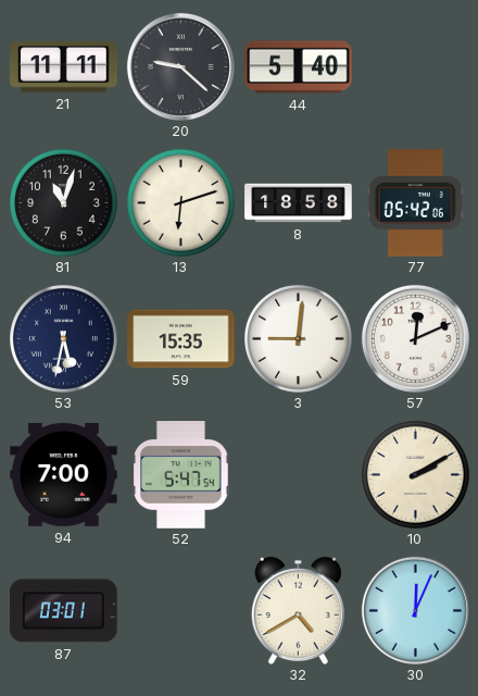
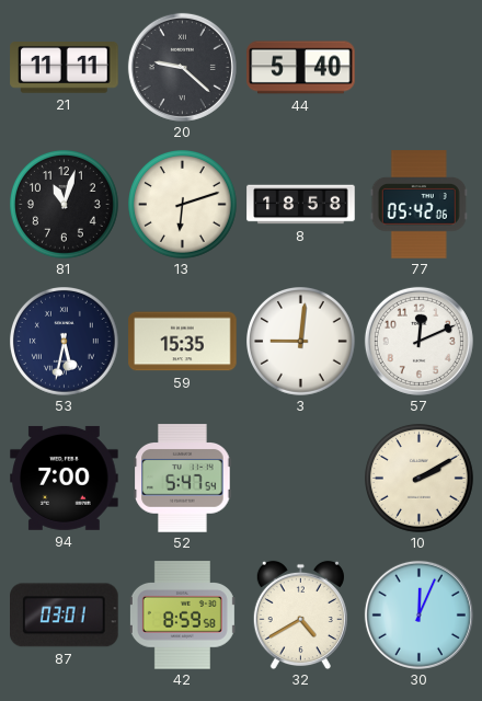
42: none -> 8:59
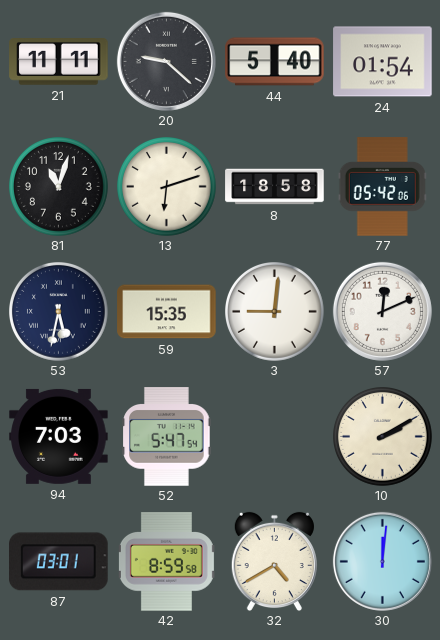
24: none -> 01:54
94: 7:00 -> 7:03
30: 12:04 -> 12:01
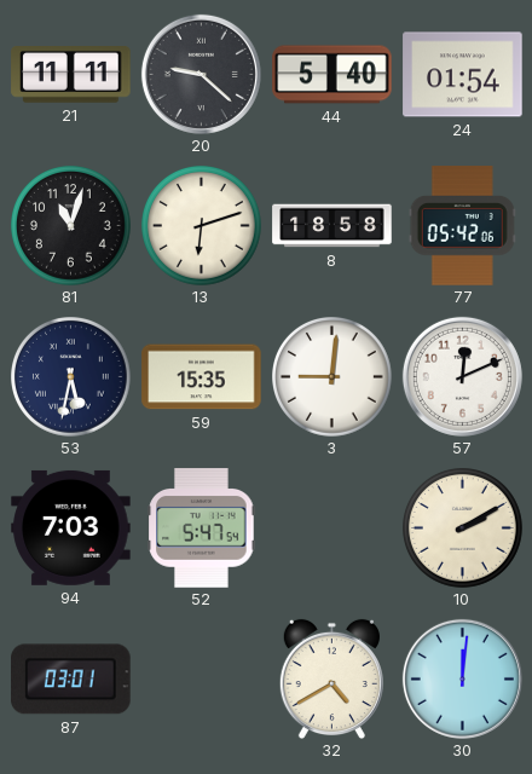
42: 8:59 -> none
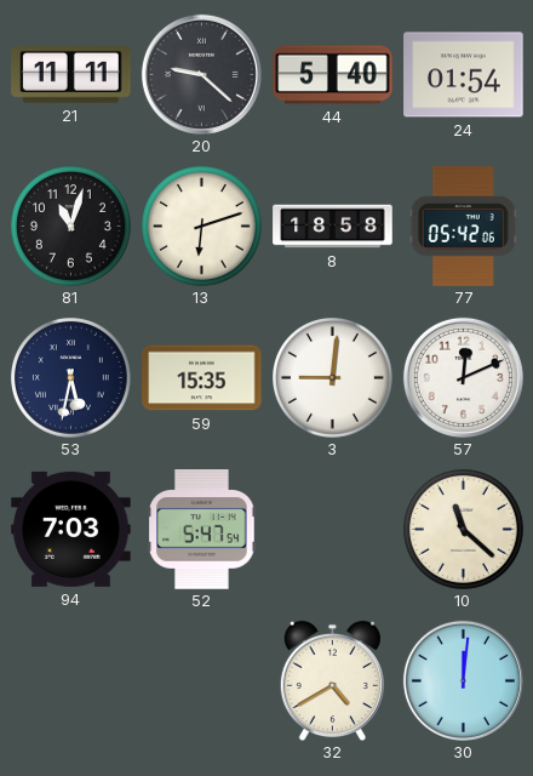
10: 2:10 -> 11:22
87: 03:01 -> none
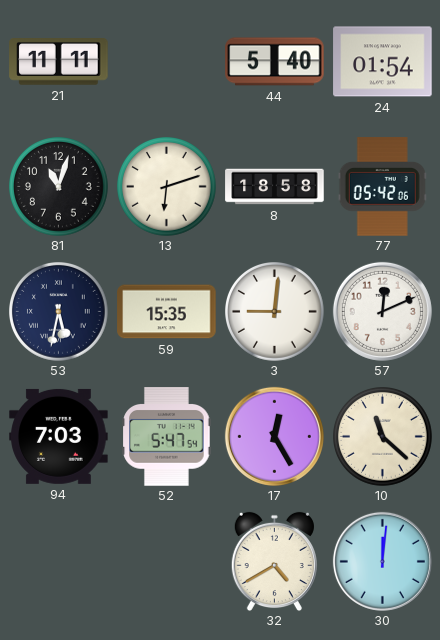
20: 9:22 -> none
17: none -> 12:25
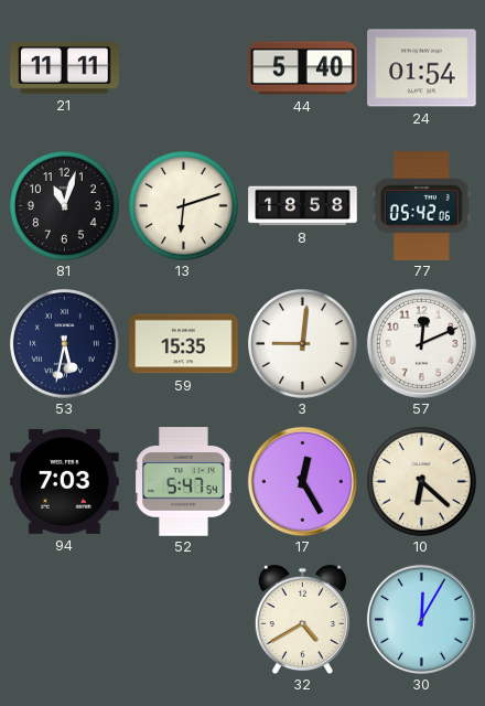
10: 11:22 -> 6:22
30: 12:01 -> 12:05
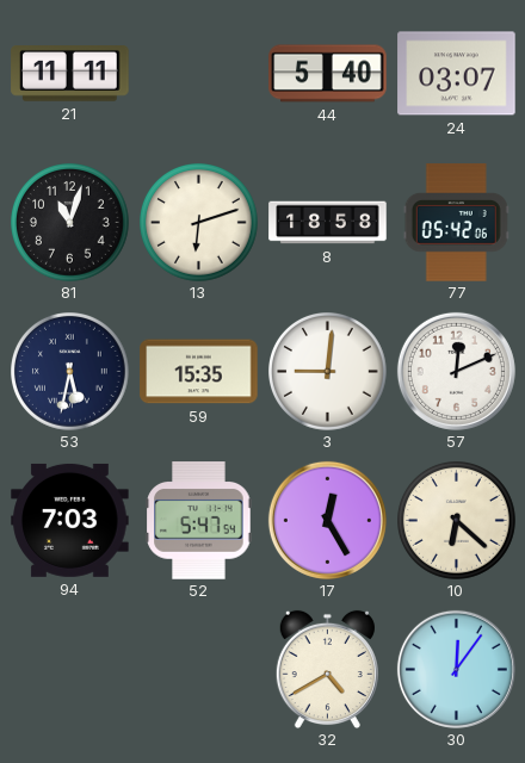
24: 01:54 -> 03:07
30: 12:05 -> 12:06
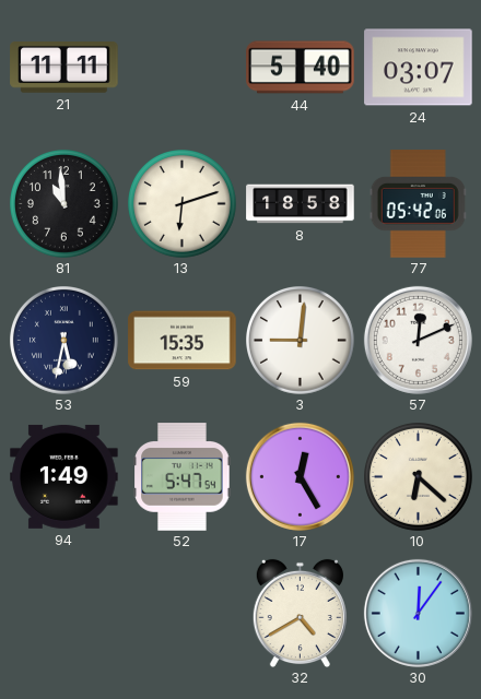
81: 11:03 -> 10:59
94: 7:03 -> 1:49
